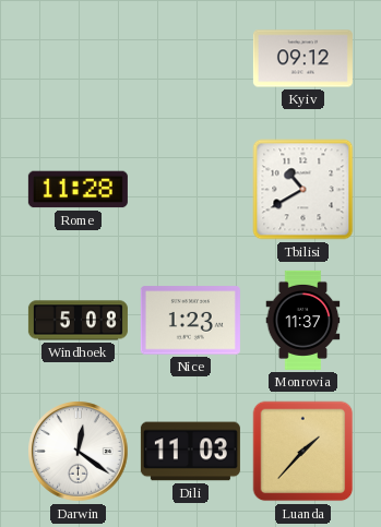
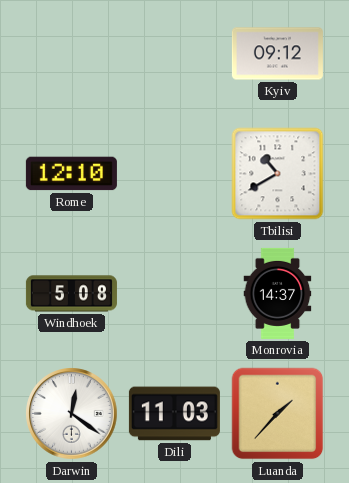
Rome: 11:28 -> 12:10
Nice: 1:23 -> none
Monrovia: 11:37 -> 14:37
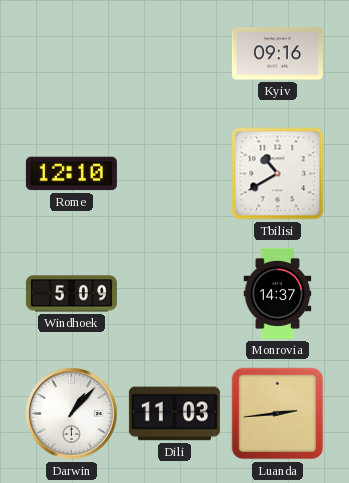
Kyiv: 09:12 -> 09:16
Windhoek: 5:08 -> 5:09
Darwin: 12:21 -> 1:07
Luanda: 1:37 -> 2:44
